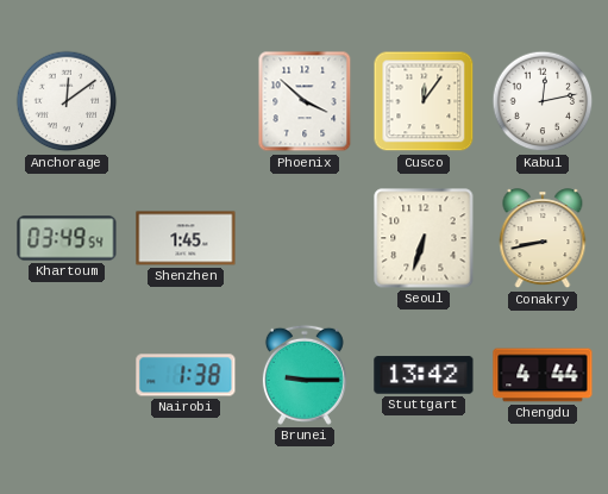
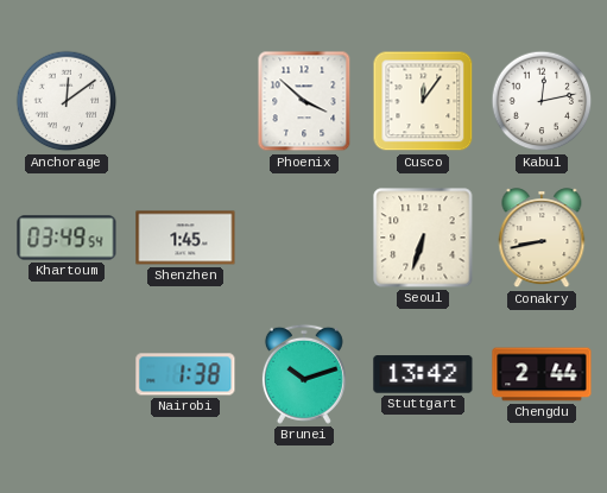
Brunei: 9:15 -> 10:12
Chengdu: 4:44 -> 2:44
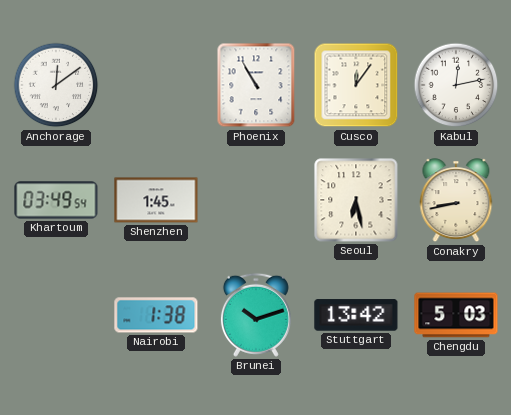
Phoenix: 3:52 -> 10:55
Seoul: 6:33 -> 6:28
Chengdu: 2:44 -> 5:03
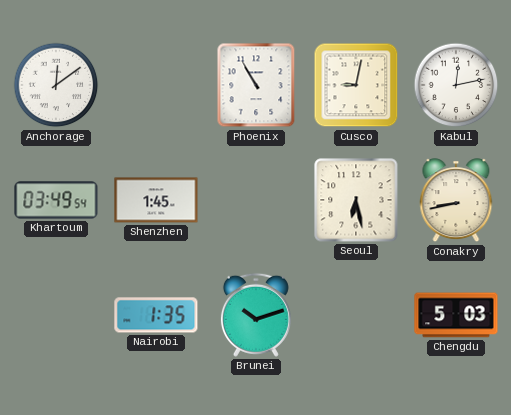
Cusco: 12:06 -> 9:02
Nairobi: 1:38 -> 1:35
Stuttgart: 13:42 -> none
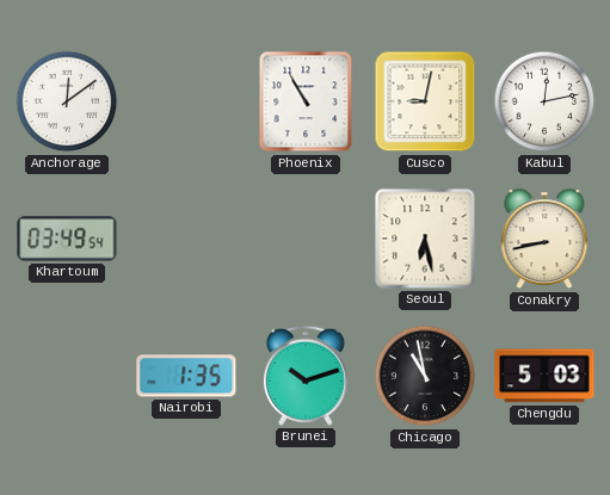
Shenzhen: 1:45 -> none
Chicago: none -> 10:58
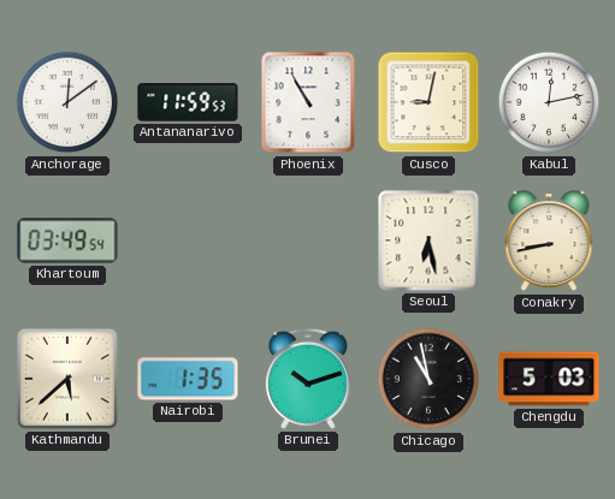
Antananarivo: none -> 11:59
Kathmandu: none -> 5:38
